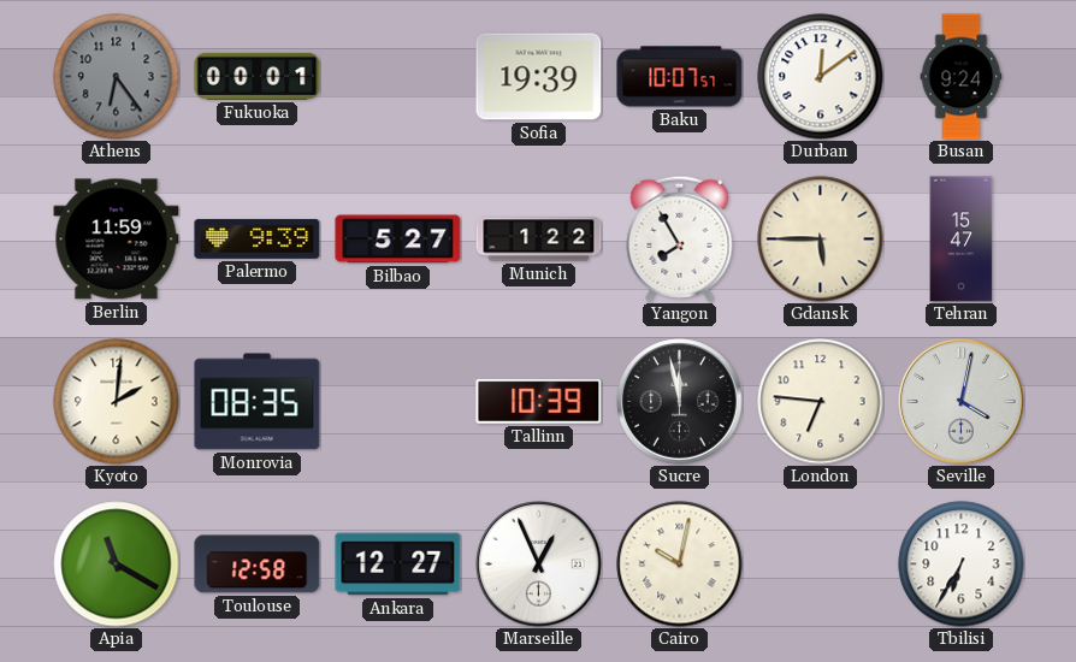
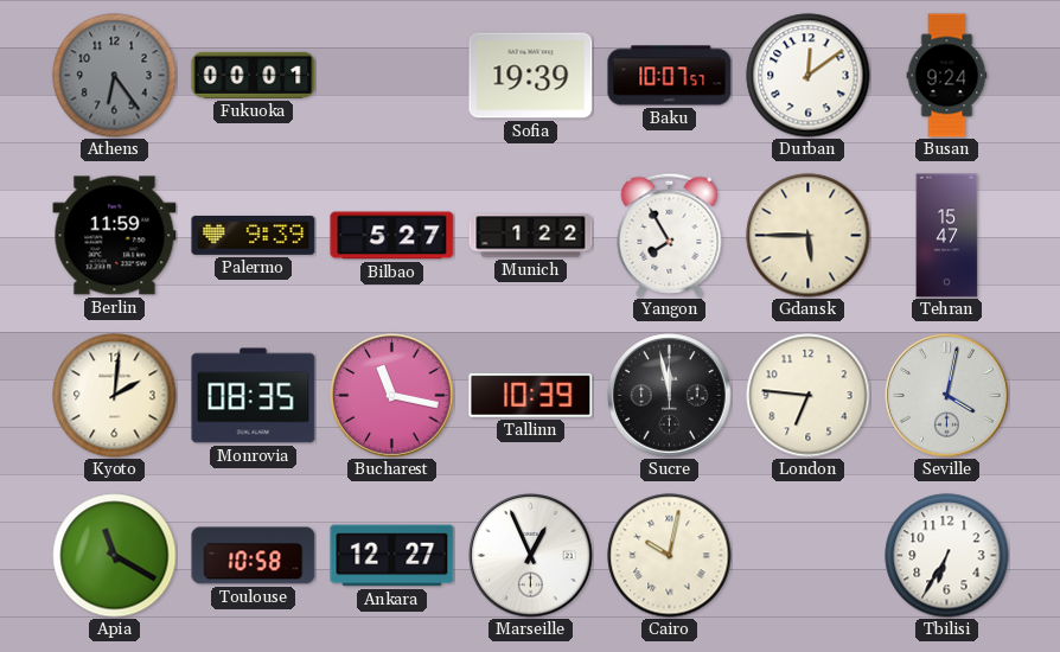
Bucharest: none -> 11:17
Toulouse: 12:58 -> 10:58
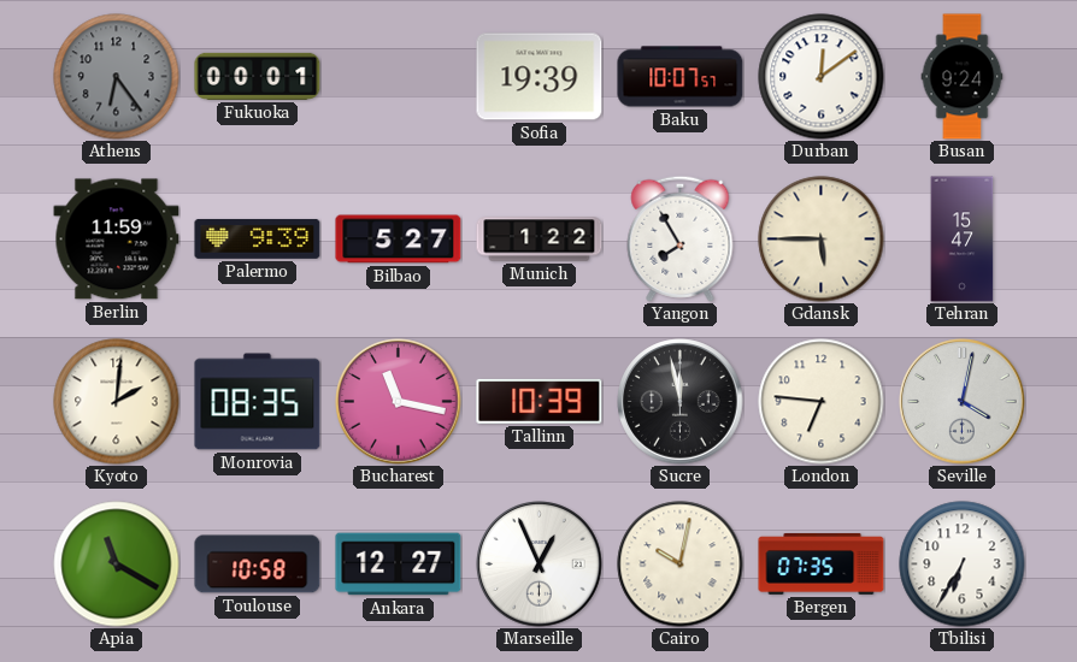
Bergen: none -> 07:35
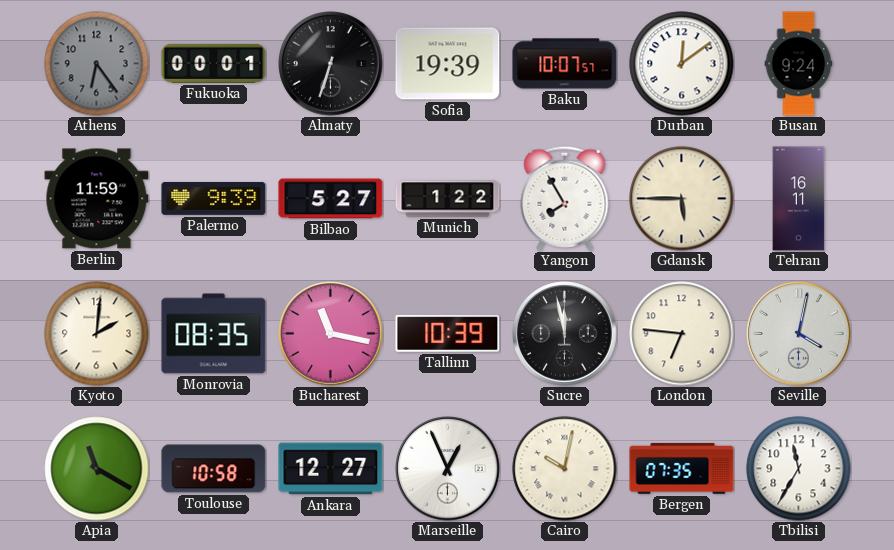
Almaty: none -> 6:33
Tehran: 15:47 -> 16:11
Tbilisi: 6:35 -> 11:35
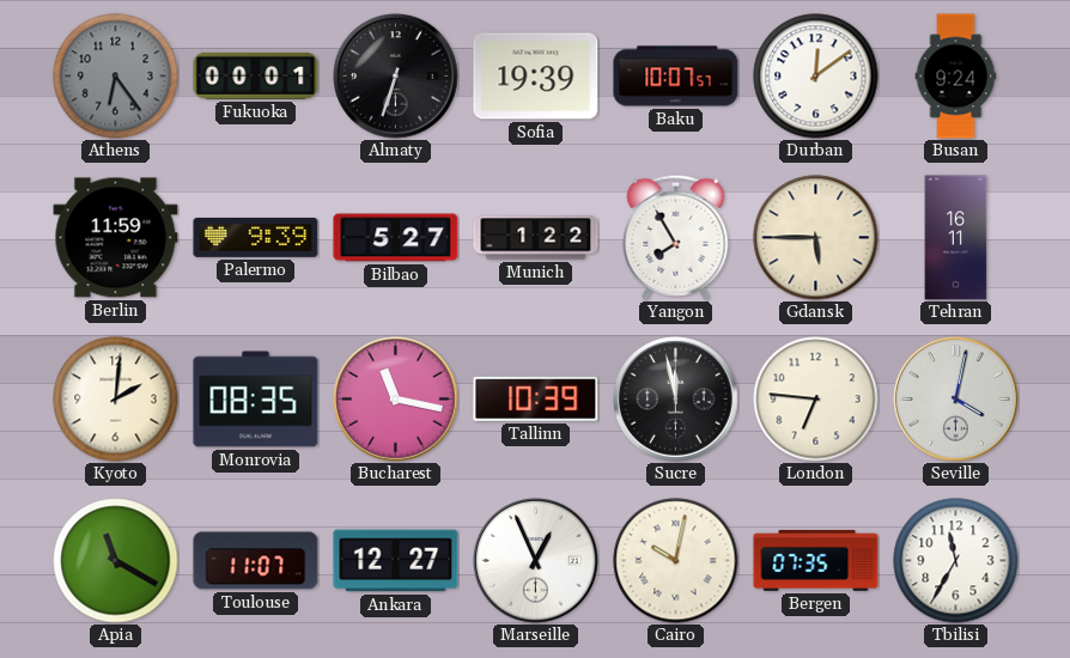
Toulouse: 10:58 -> 11:07
